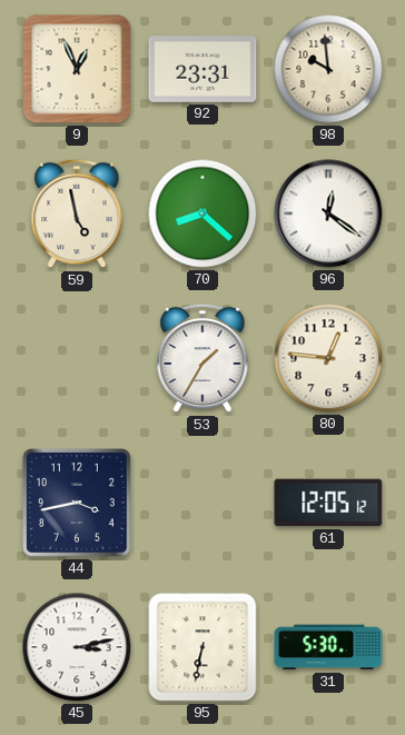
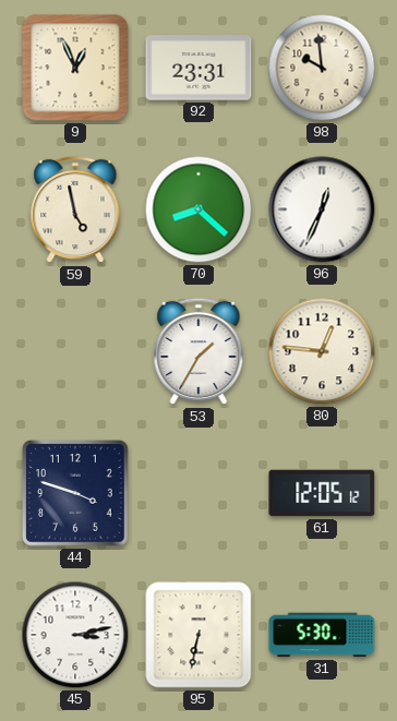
96: 12:21 -> 12:34
44: 3:43 -> 3:48
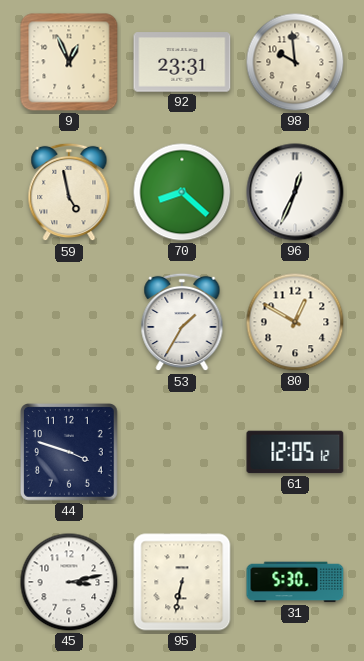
80: 12:46 -> 12:50
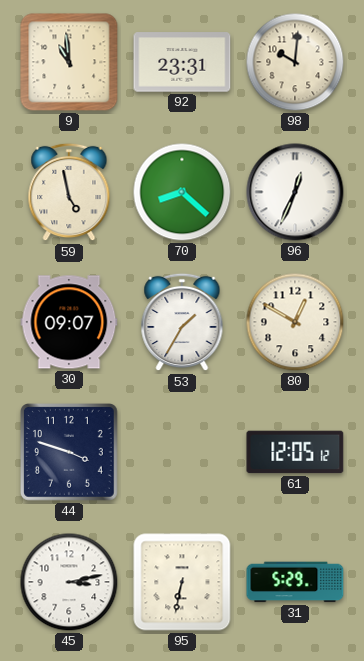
9: 12:56 -> 10:59
98: 9:59 -> 10:01
30: none -> 09:07
31: 5:30 -> 5:29
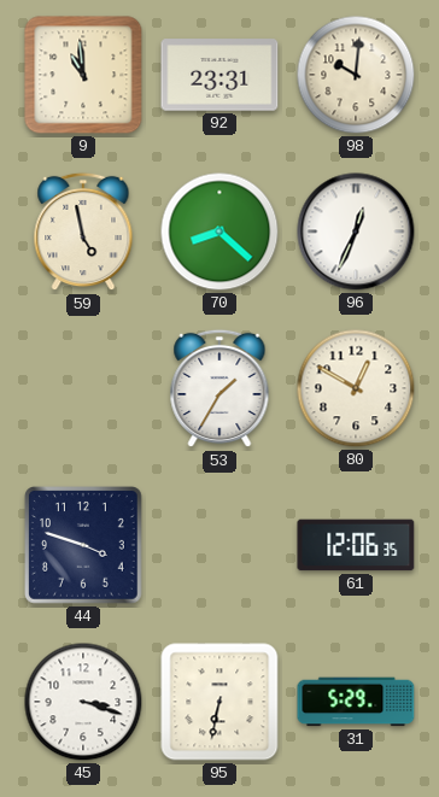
30: 09:07 -> none
61: 12:05 -> 12:06
45: 3:13 -> 3:18
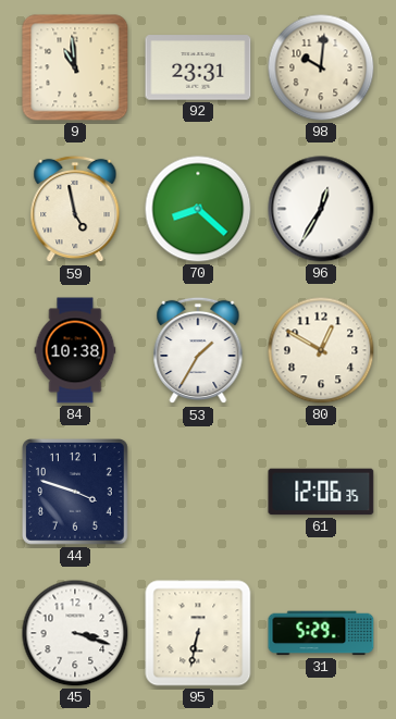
96: 12:34 -> 12:35
84: none -> 10:38
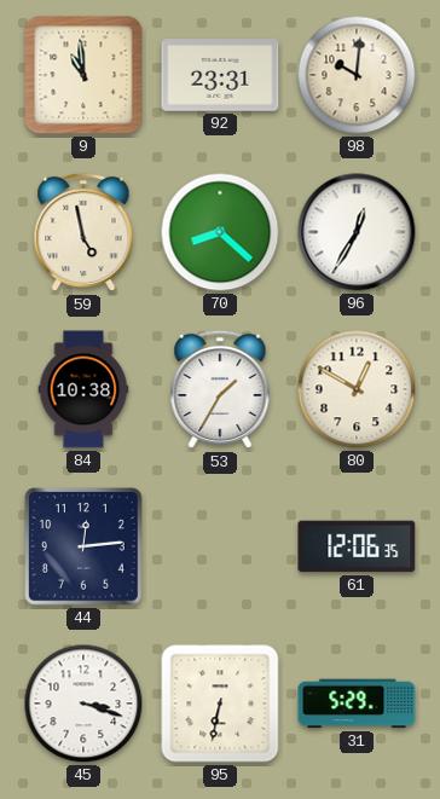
44: 3:48 -> 12:14
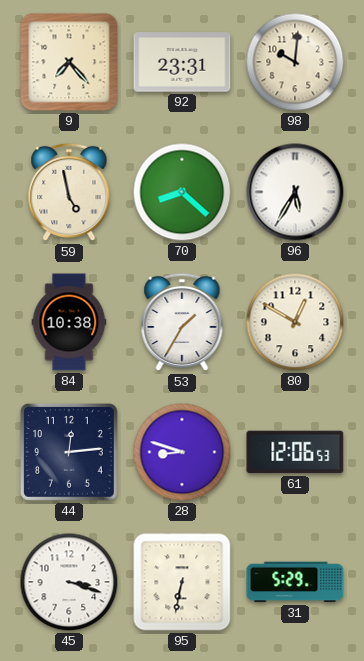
9: 10:59 -> 7:23
96: 12:35 -> 5:35
28: none -> 8:48
61: 12:06:35 -> 12:06:53
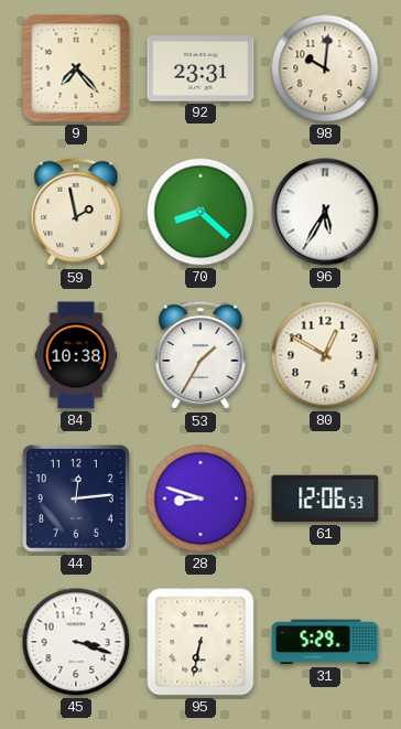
59: 4:58 -> 1:58
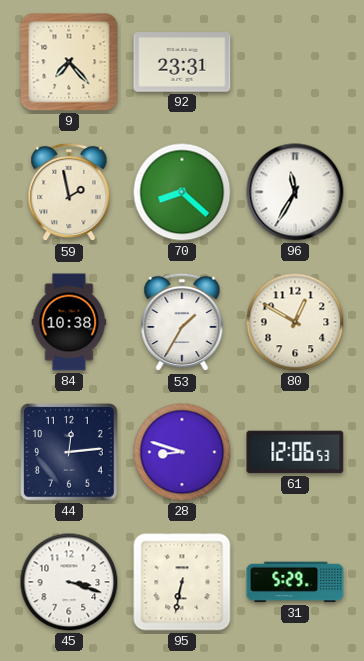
98: 10:01 -> none
96: 5:35 -> 11:35
